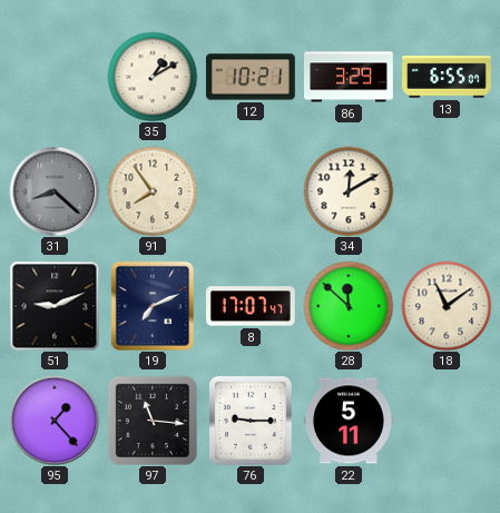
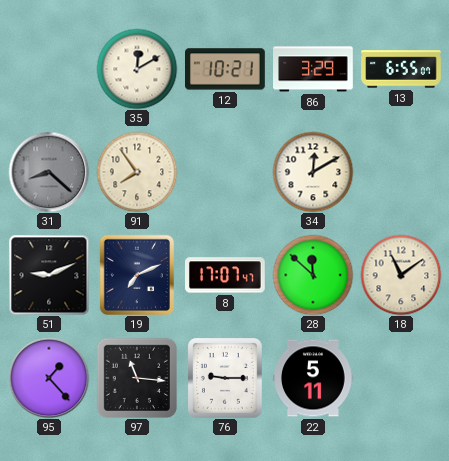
35: 1:10 -> 12:10
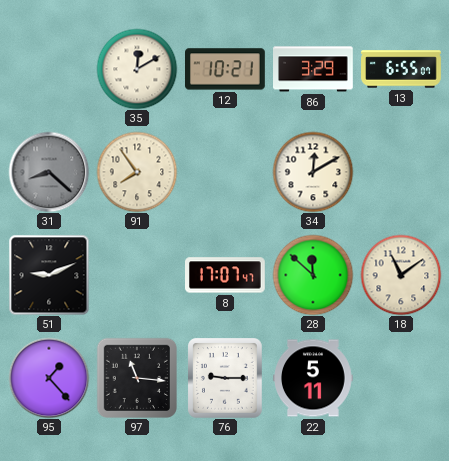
19: 7:11 -> none
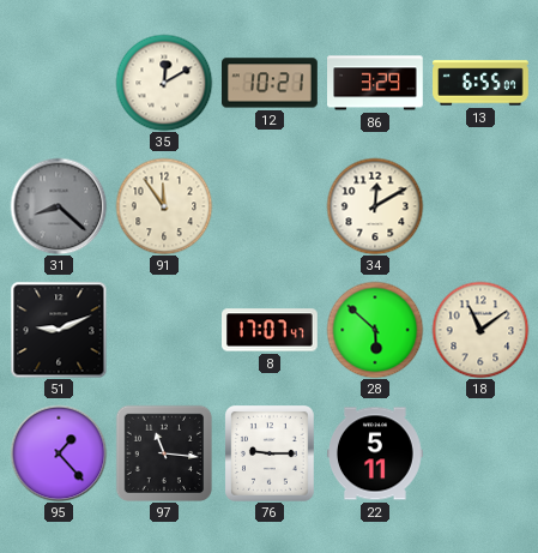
91: 7:54 -> 11:54
28: 11:52 -> 5:52
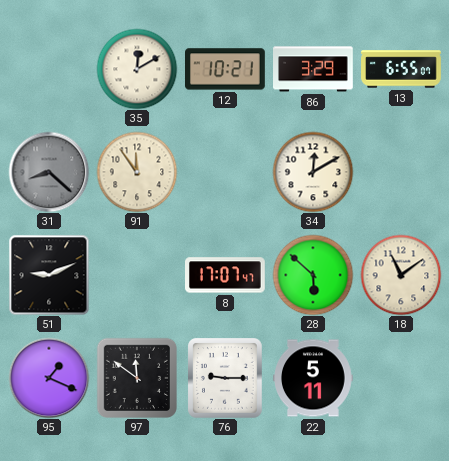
95: 1:23 -> 1:19
97: 11:16 -> 11:51
